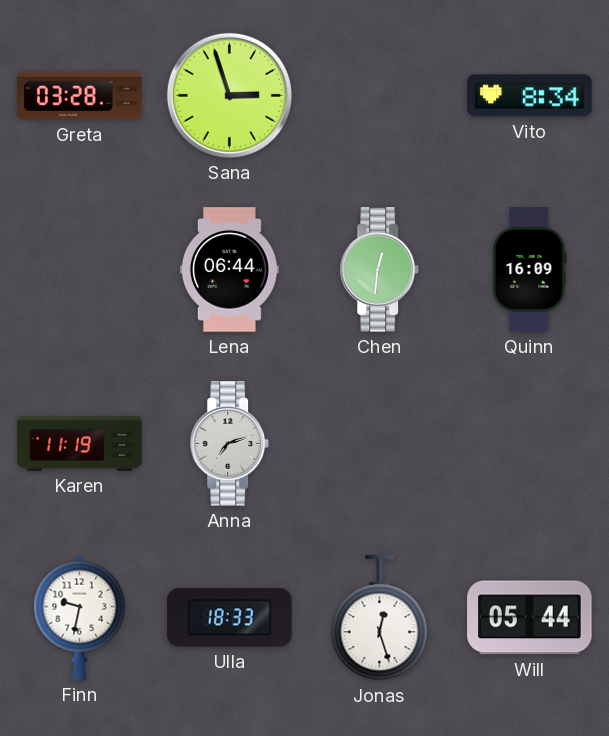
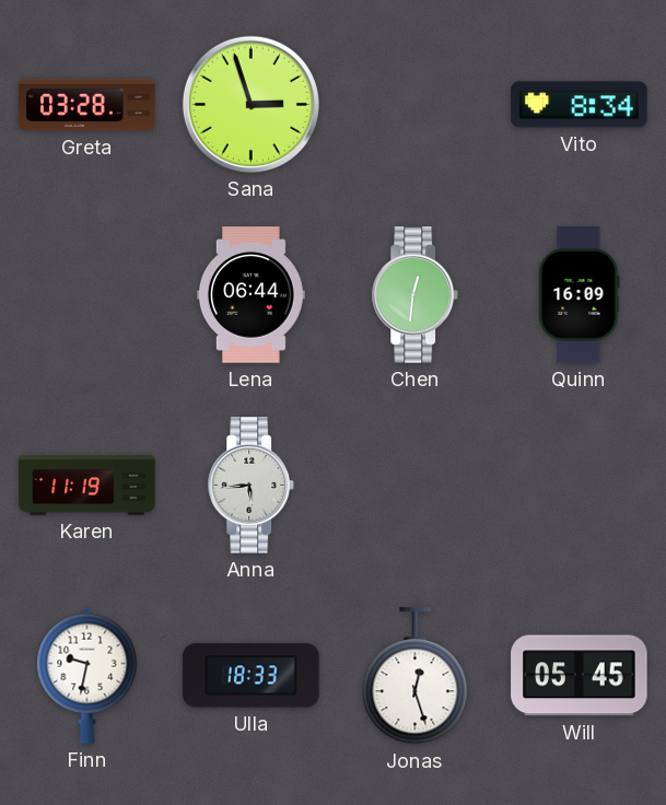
Anna: 7:12 -> 5:44
Will: 05:44 -> 05:45
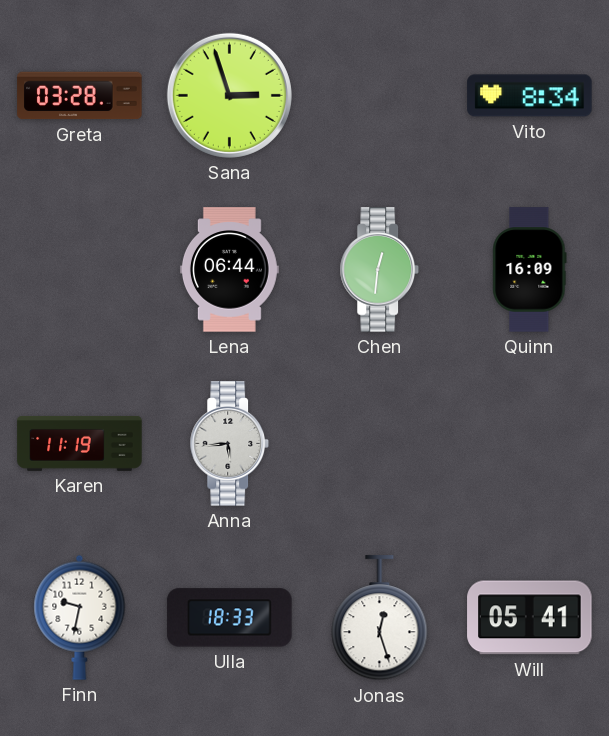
Will: 05:45 -> 05:41
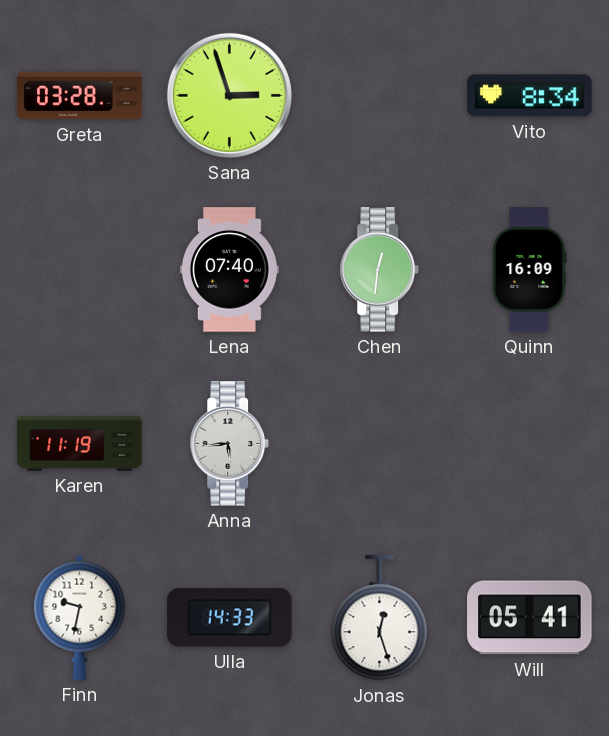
Lena: 06:44 -> 07:40
Ulla: 18:33 -> 14:33
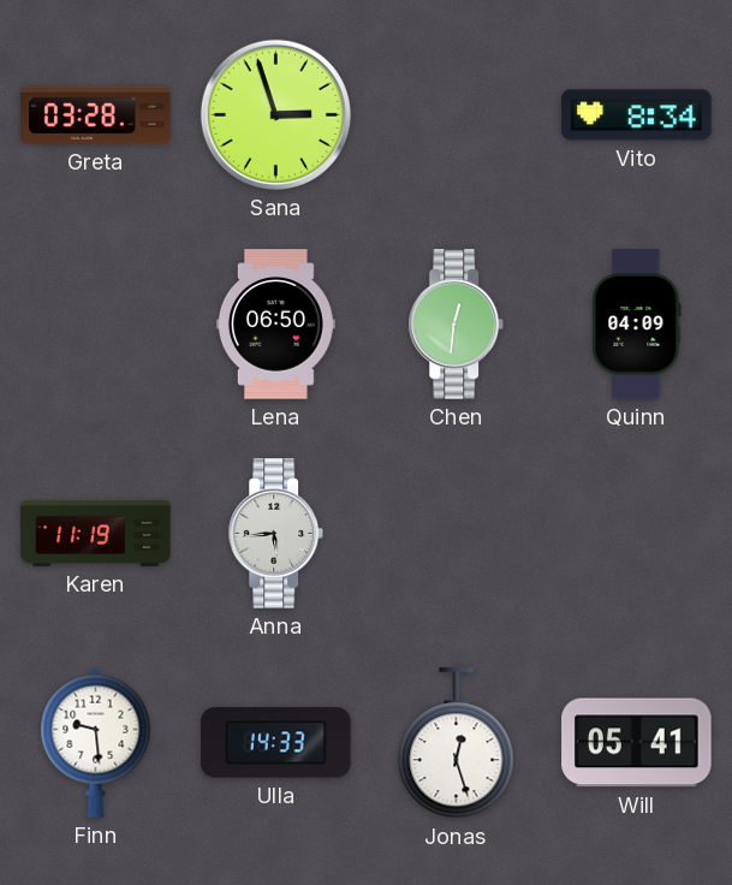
Lena: 07:40 -> 06:50
Quinn: 16:09 -> 04:09
Finn: 9:32 -> 9:29
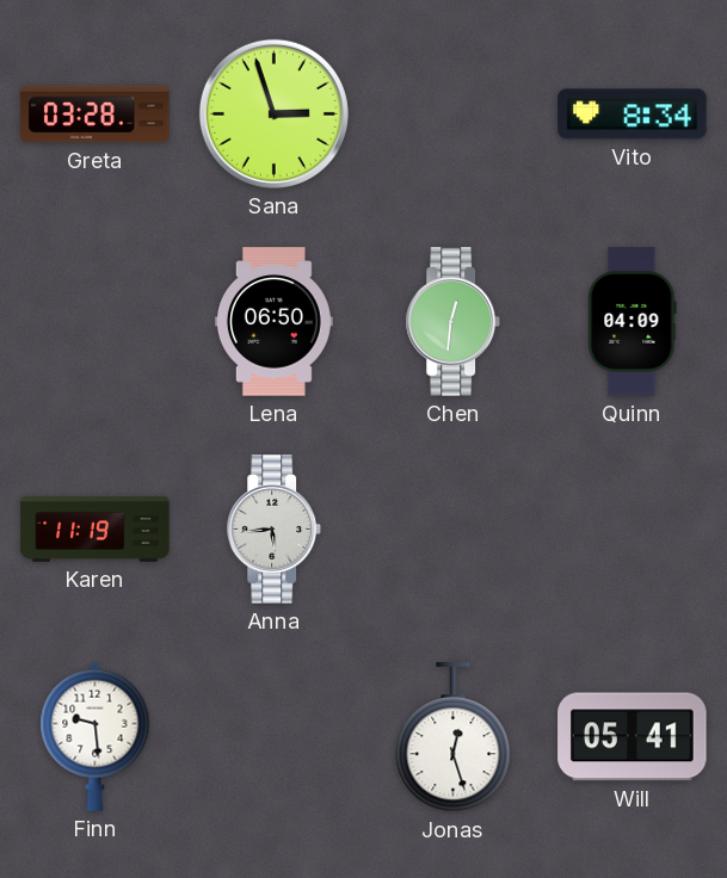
Ulla: 14:33 -> none
